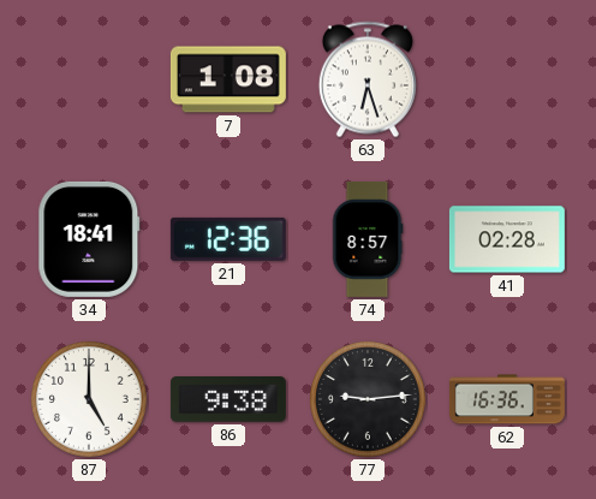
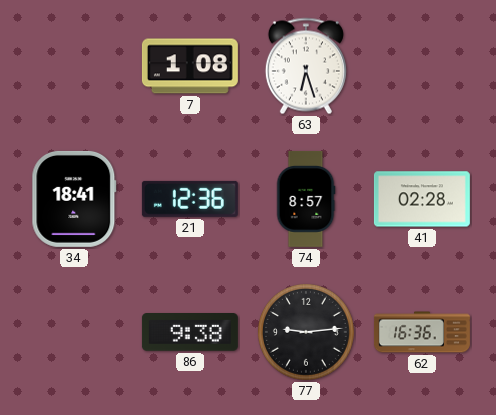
87: 5:00 -> none
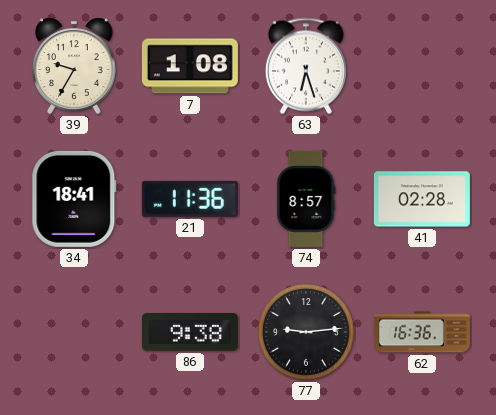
39: none -> 9:35
21: 12:36 -> 11:36
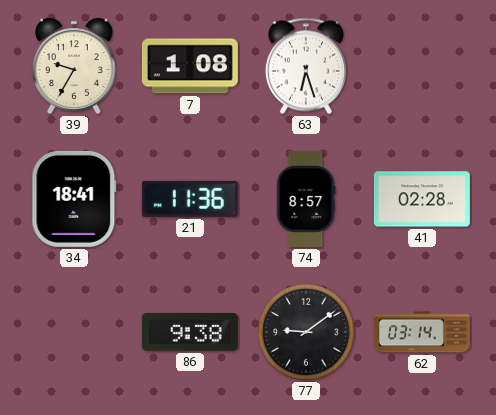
77: 9:14 -> 9:09
62: 16:36 -> 03:14
